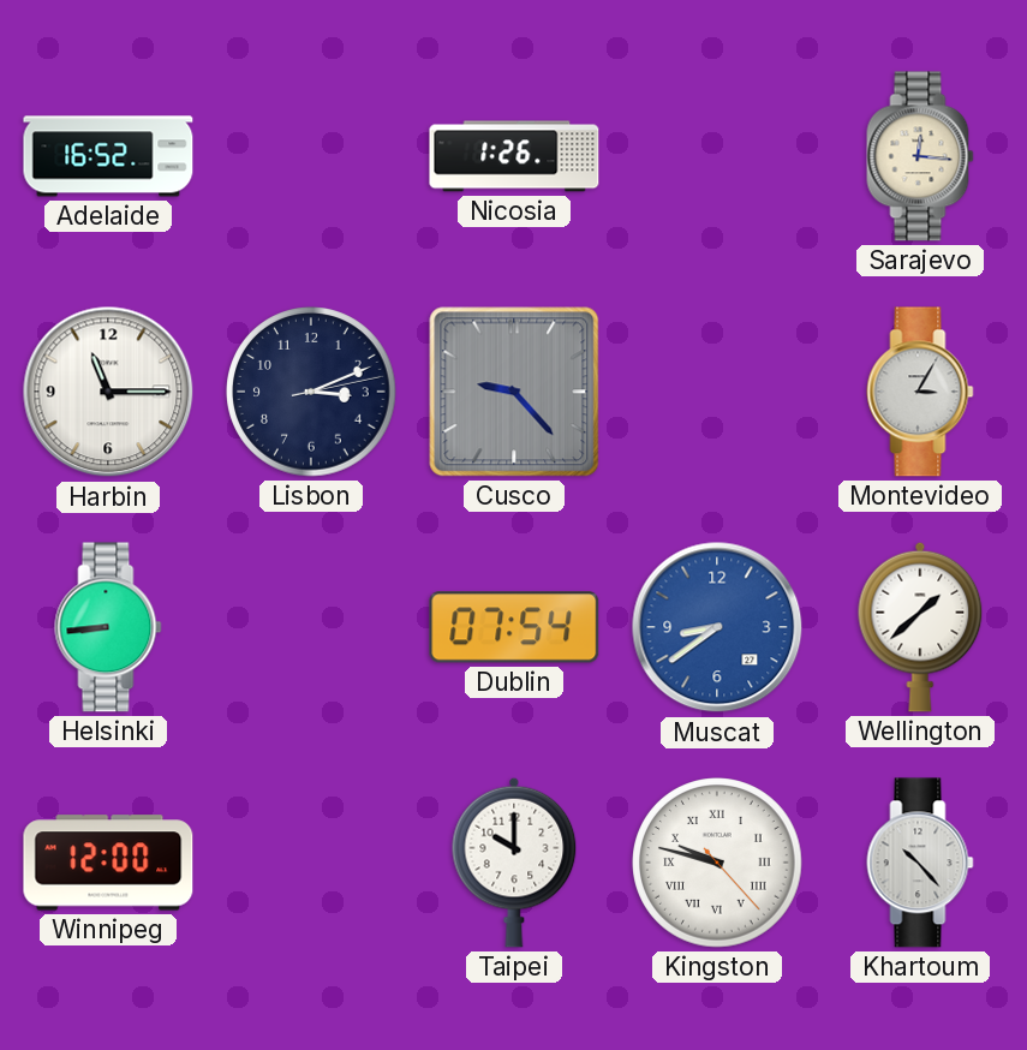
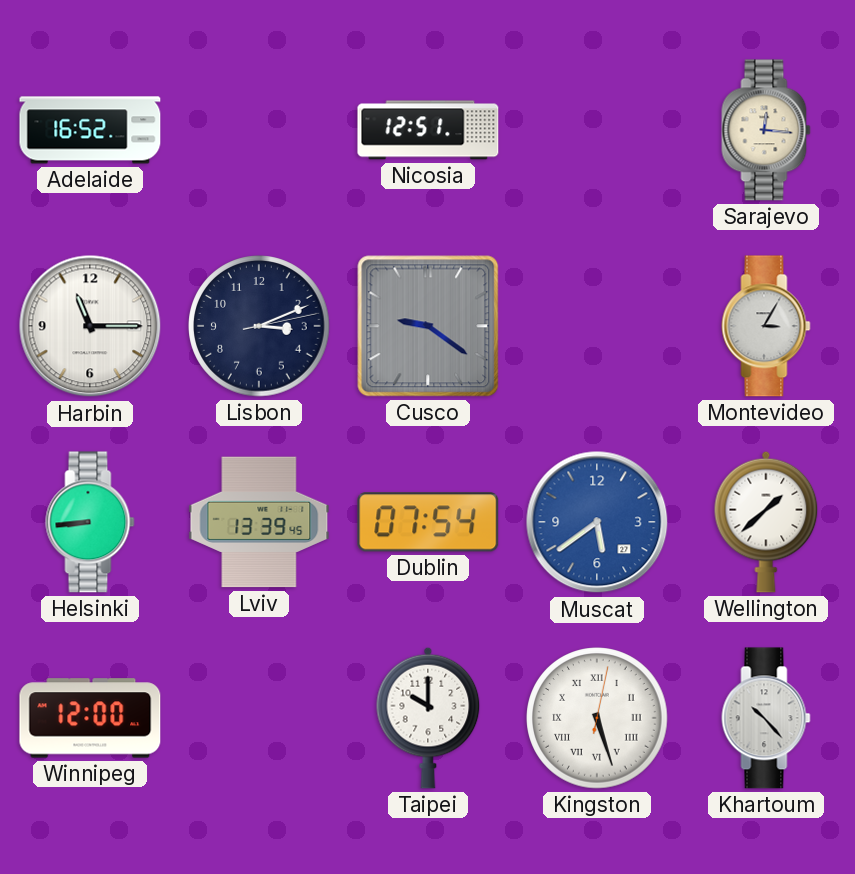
Nicosia: 1:26 -> 12:51
Cusco: 9:23 -> 9:21
Lviv: none -> 13:39
Muscat: 8:39 -> 5:39
Kingston: 9:47 -> 5:27
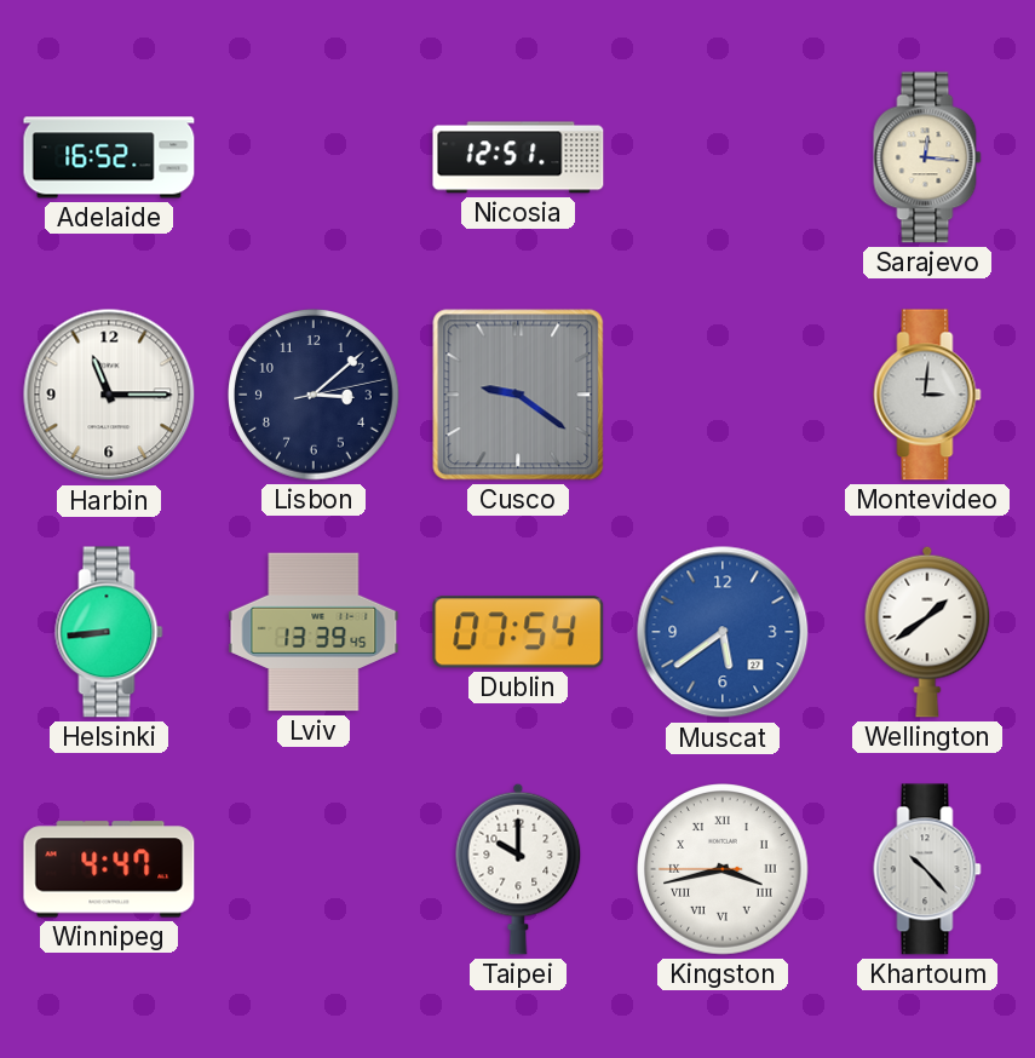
Lisbon: 3:11 -> 3:08
Montevideo: 3:05 -> 3:01
Wellington: 1:38 -> 1:39
Winnipeg: 12:00 -> 4:47
Kingston: 5:27 -> 3:42
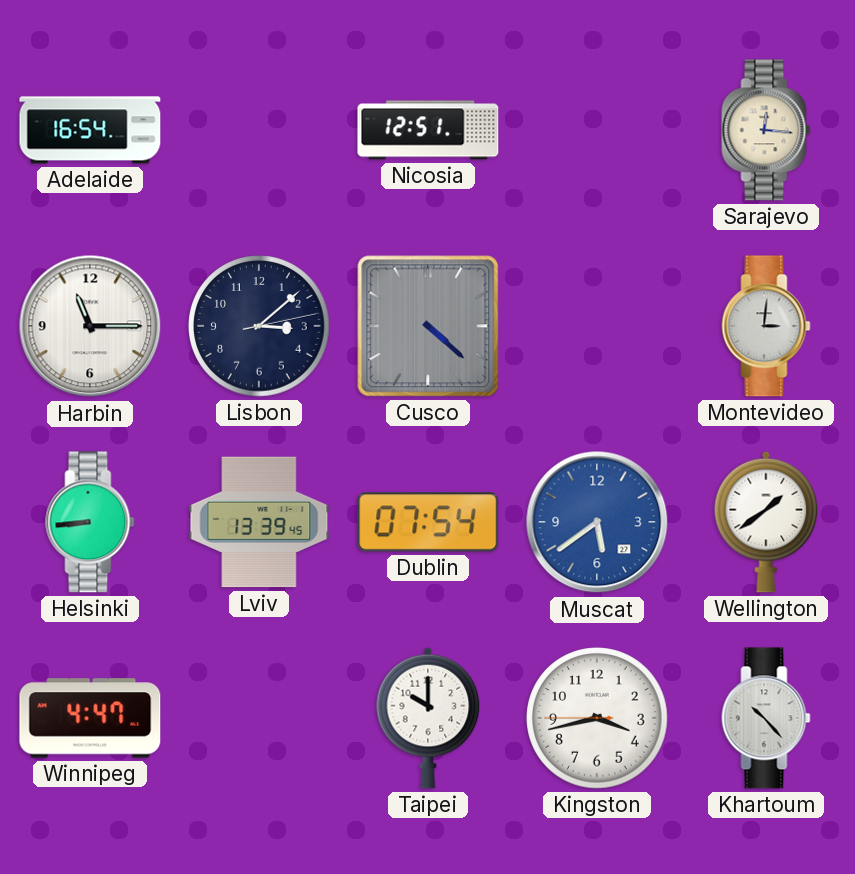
Adelaide: 16:52 -> 16:54
Cusco: 9:21 -> 4:22
Kingston numerals: Roman -> Arabic
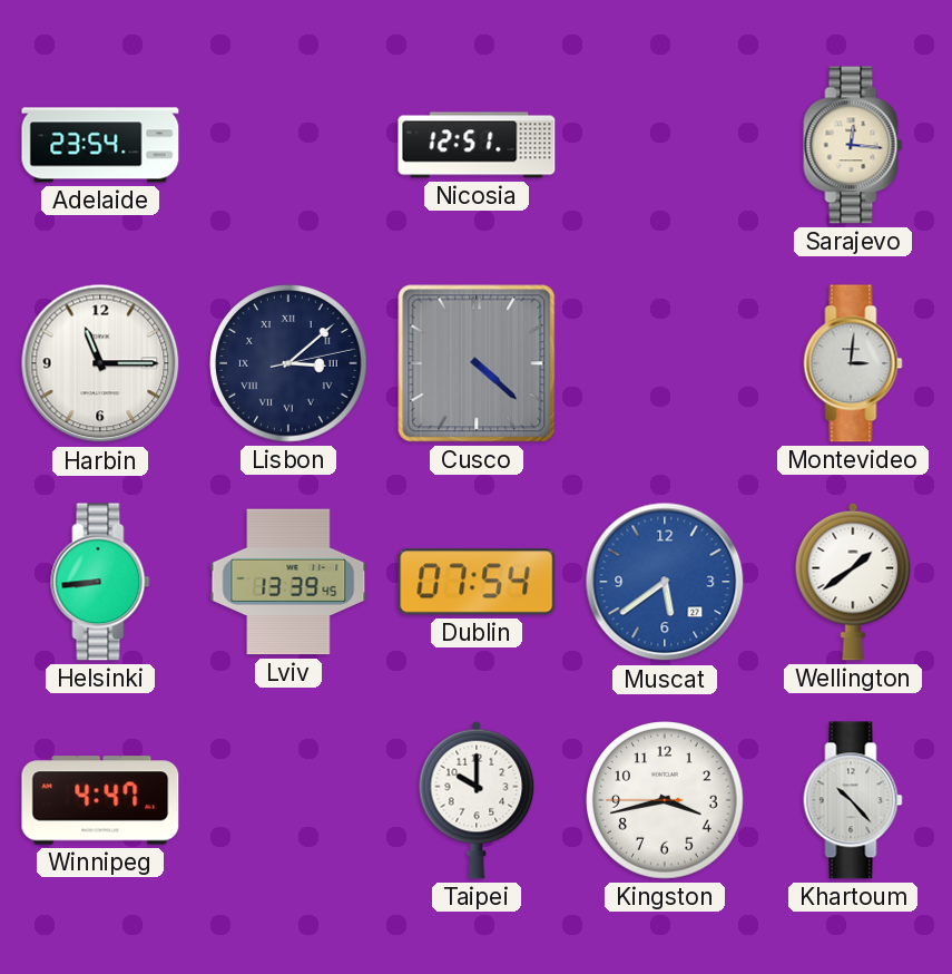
Adelaide: 16:54 -> 23:54
Lisbon numerals: Arabic -> Roman
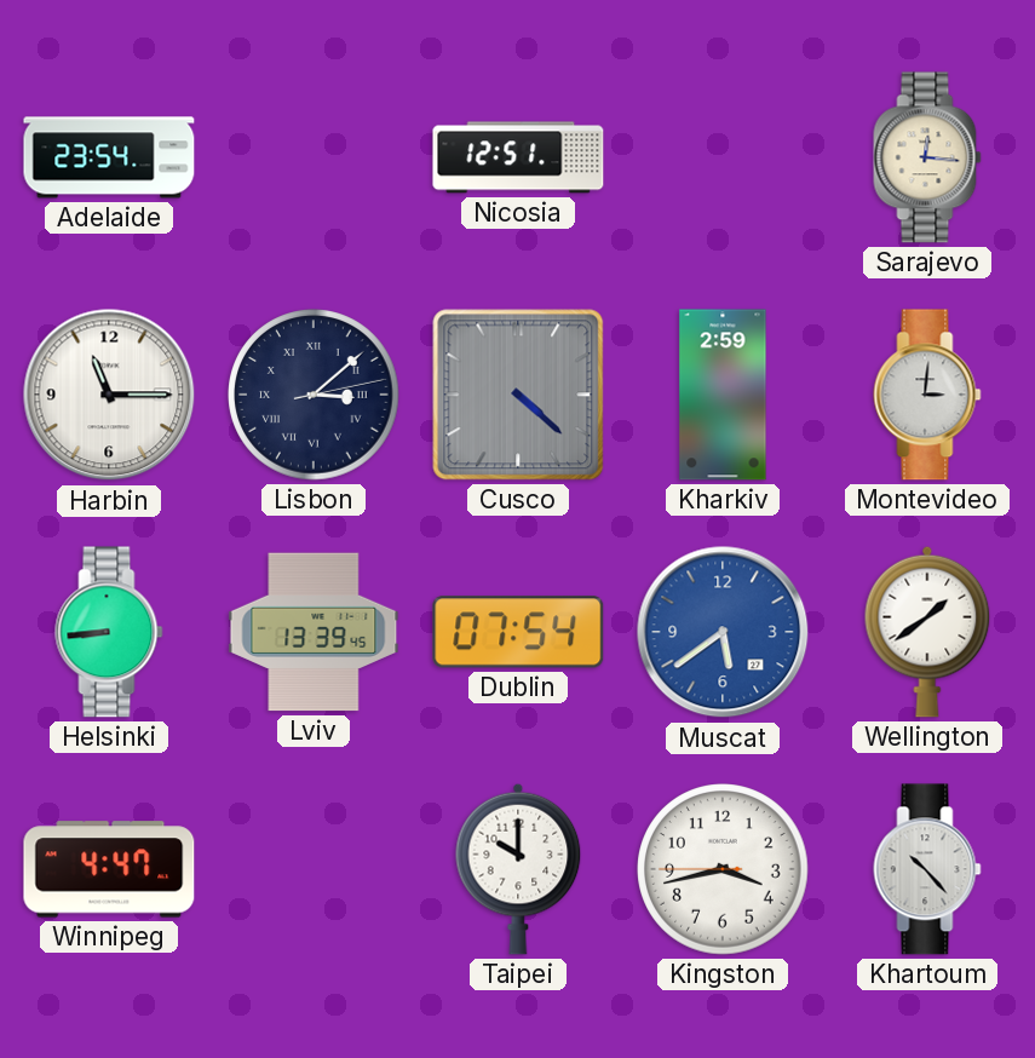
Kharkiv: none -> 2:59
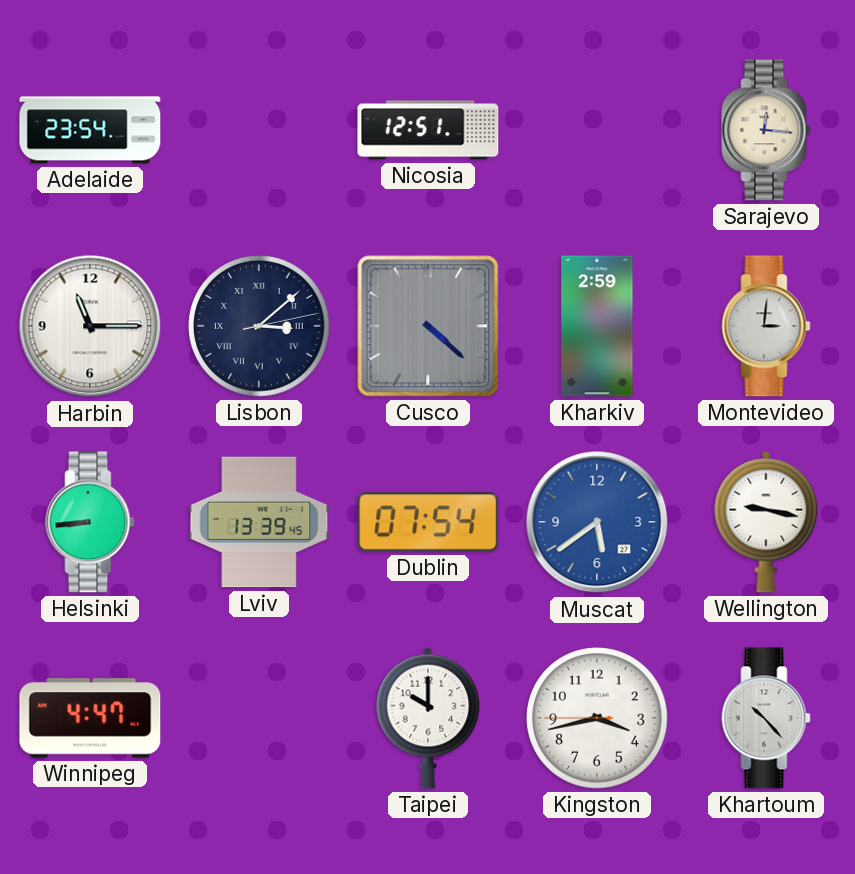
Wellington: 1:39 -> 9:17
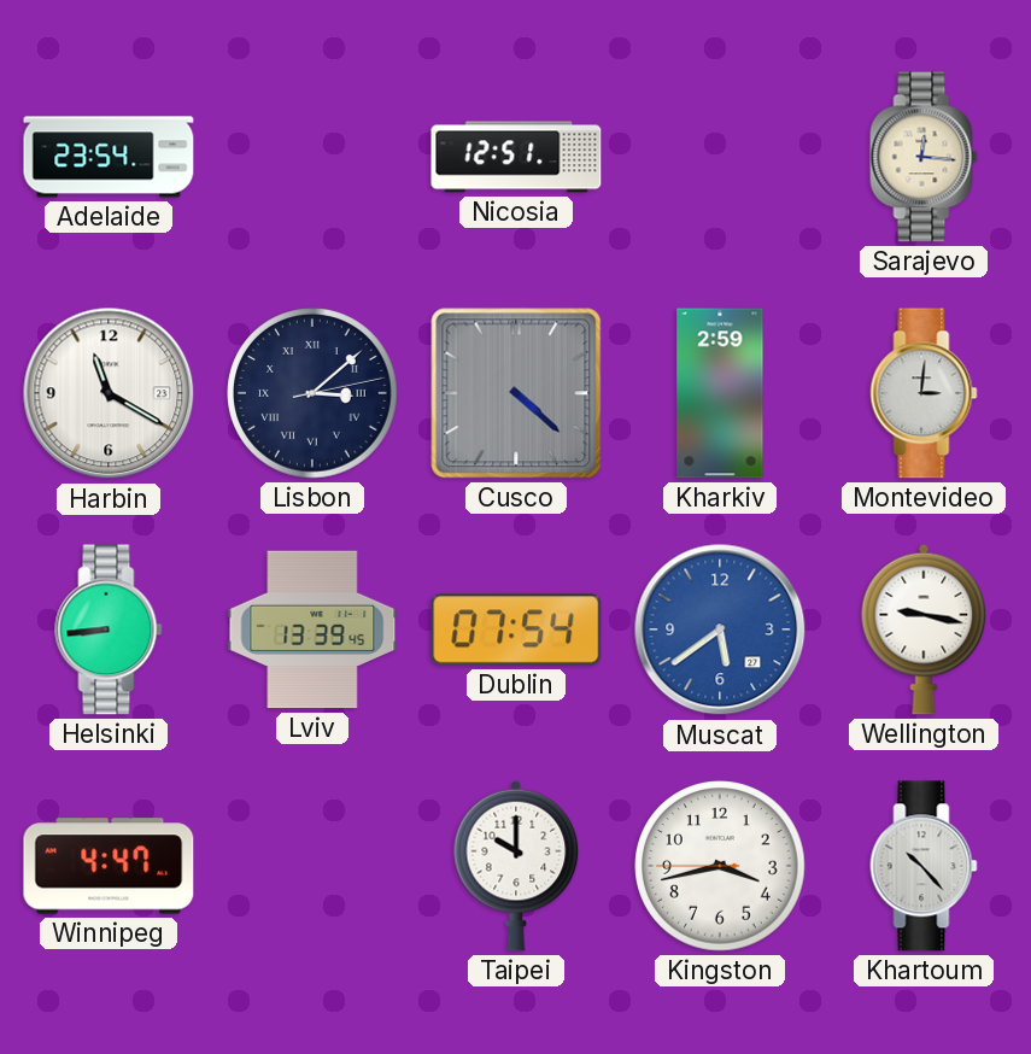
Harbin: 11:15 -> 11:20
